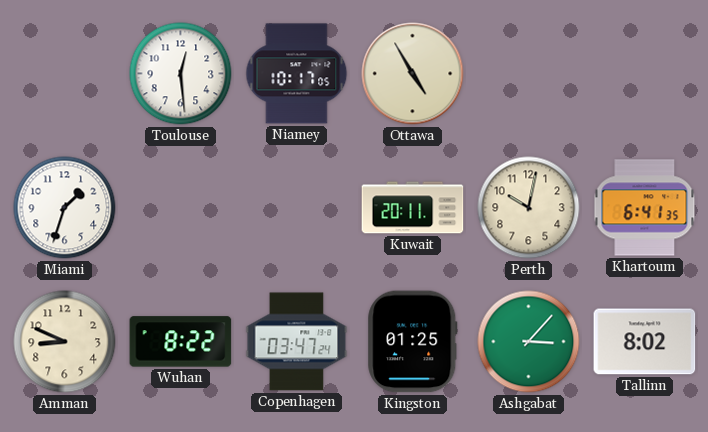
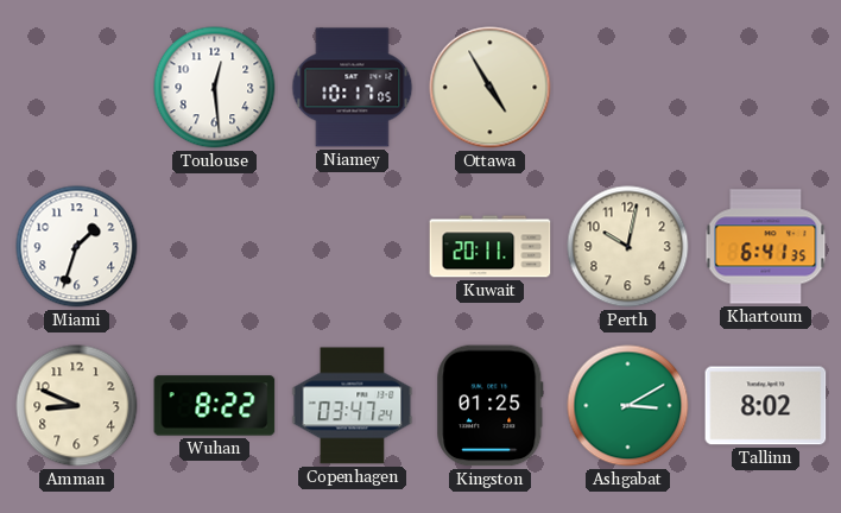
Ashgabat: 3:07 -> 3:10
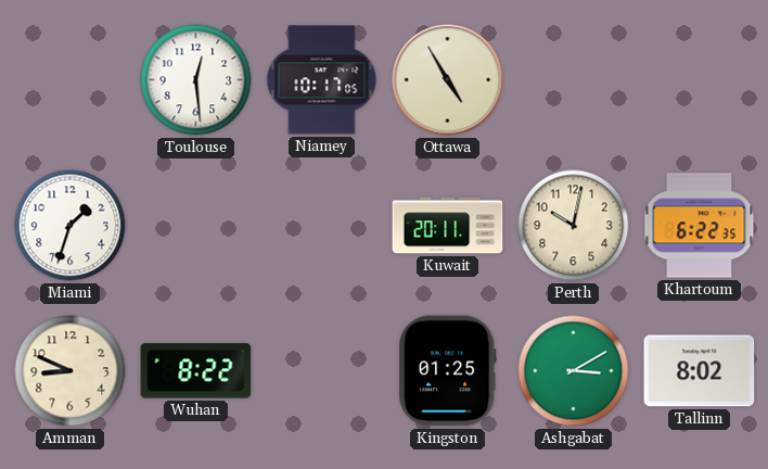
Khartoum: 6:41 -> 6:22
Copenhagen: 03:47 -> none
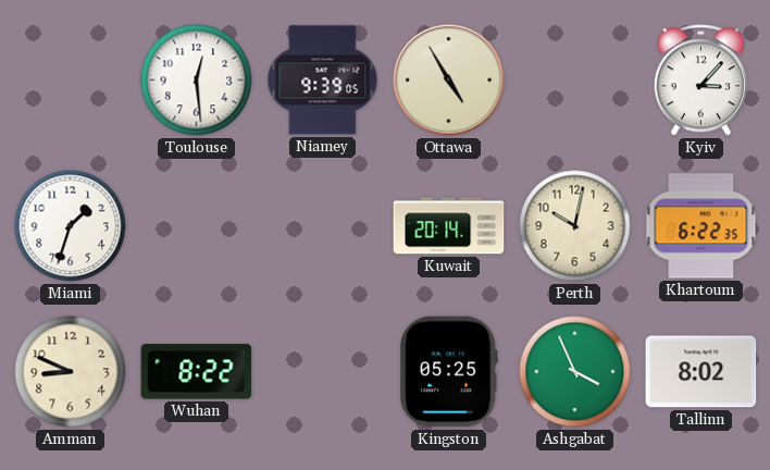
Niamey: 10:17 -> 9:39
Kyiv: none -> 3:07
Kuwait: 20:11 -> 20:14
Kingston: 01:25 -> 05:25
Ashgabat: 3:10 -> 3:56
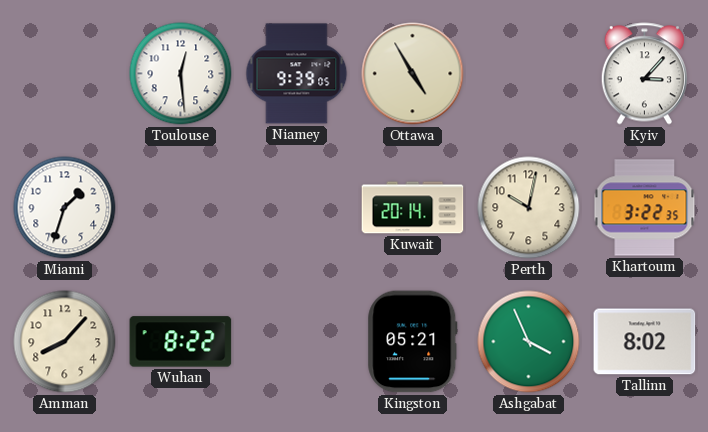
Khartoum: 6:22 -> 3:22
Amman: 8:49 -> 8:07
Kingston: 05:25 -> 05:21
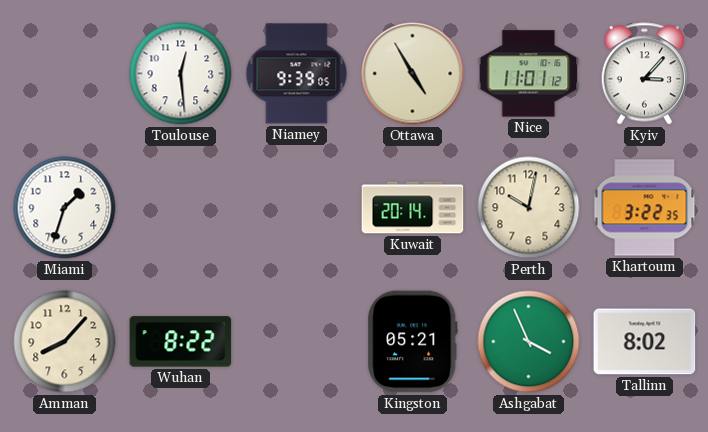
Nice: none -> 11:01
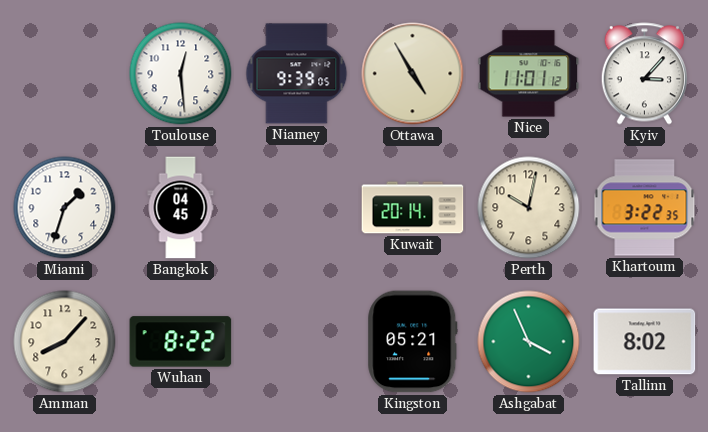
Bangkok: none -> 04:45
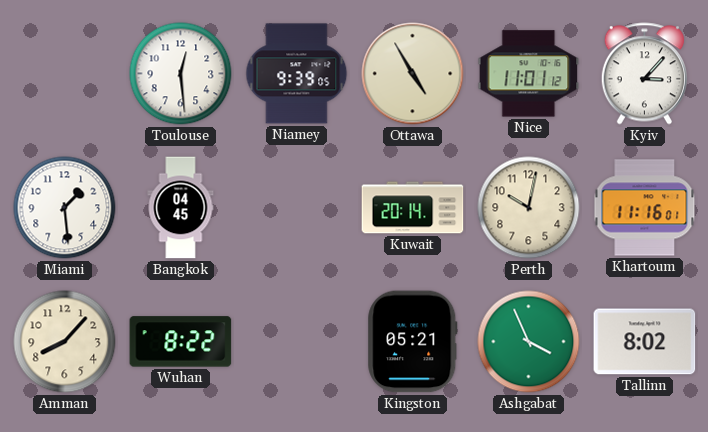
Miami: 1:33 -> 1:29
Khartoum: 3:22 -> 11:16
